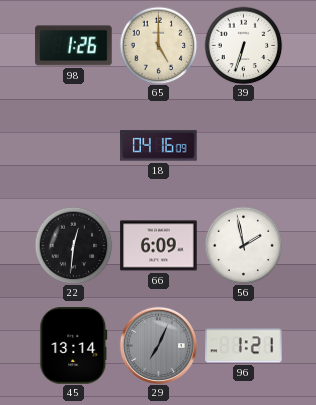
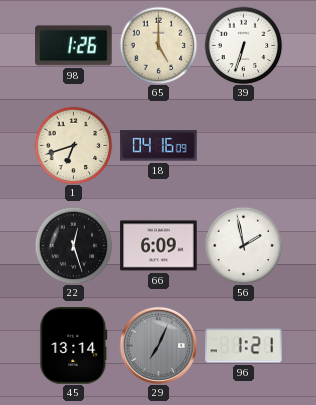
1: none -> 6:42
22: 12:31 -> 12:27
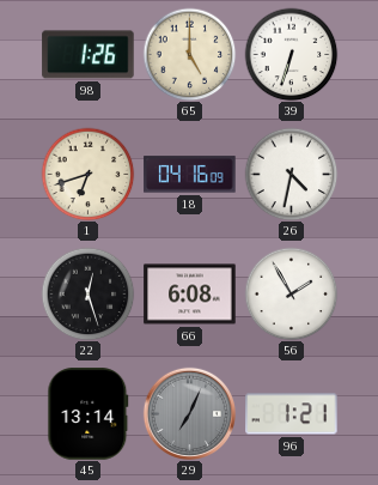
26: none -> 4:32
66: 6:09 -> 6:08
56: 1:58 -> 1:55
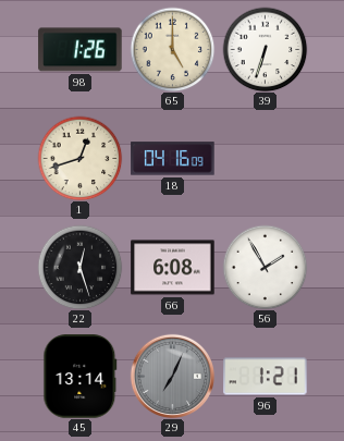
1: 6:42 -> 12:42
26: 4:32 -> none
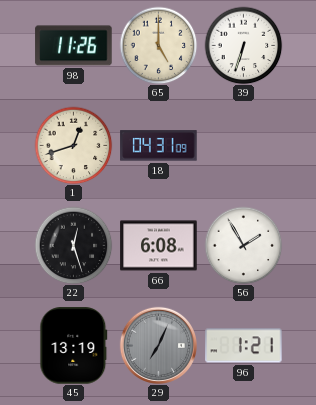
98: 1:26 -> 11:26
18: 04:16 -> 04:31
45: 13:14 -> 13:19
